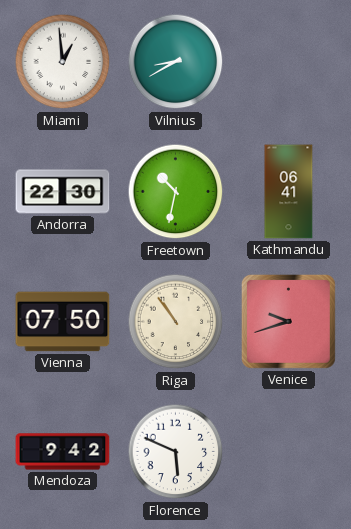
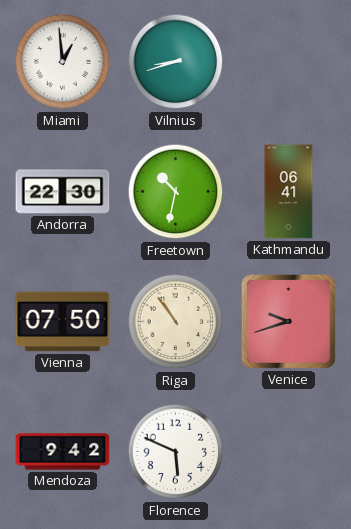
Vilnius: 8:40 -> 8:42
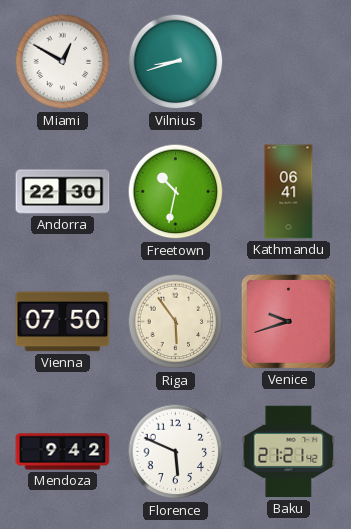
Miami: 12:59 -> 12:50
Riga: 10:54 -> 5:54
Baku: none -> 21:21
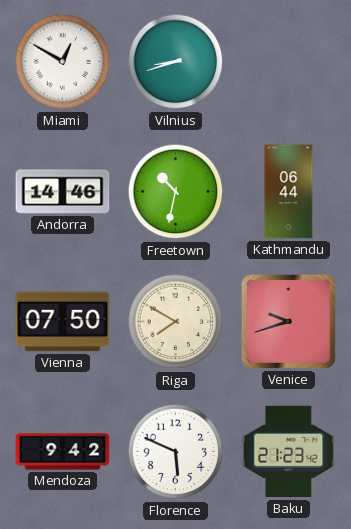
Andorra: 22:30 -> 14:46
Kathmandu: 06:41 -> 06:44
Riga: 5:54 -> 7:50
Baku: 21:21 -> 21:23
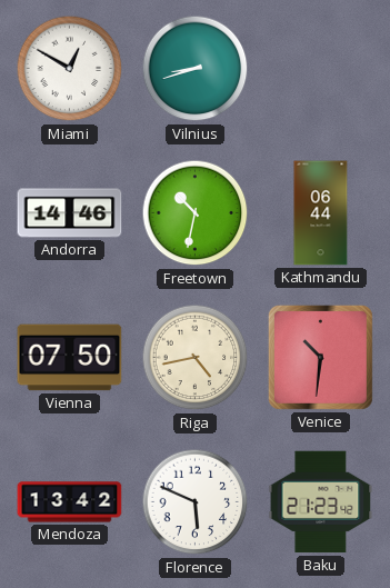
Riga: 7:50 -> 4:43
Venice: 9:42 -> 10:31
Mendoza: 9:42 -> 13:42
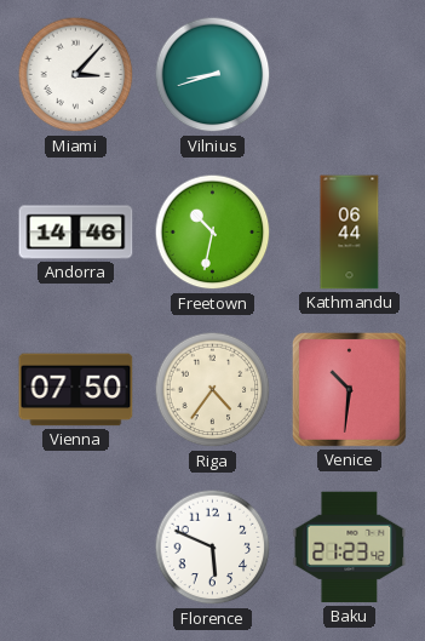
Miami: 12:50 -> 3:07
Riga: 4:43 -> 4:36
Mendoza: 13:42 -> none
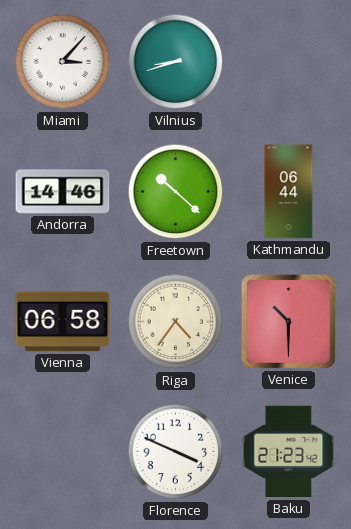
Freetown: 10:32 -> 10:22
Vienna: 07:50 -> 06:58
Venice: 10:31 -> 10:30
Florence: 5:49 -> 3:49
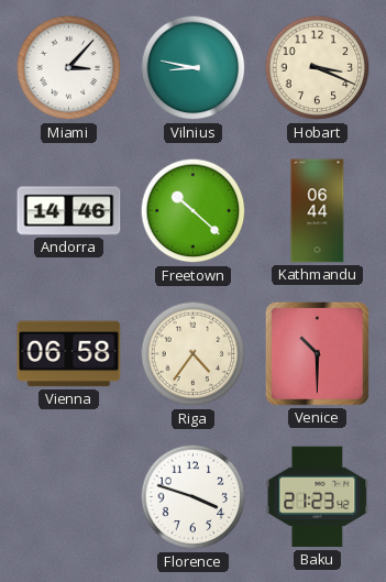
Vilnius: 8:42 -> 8:47
Hobart: none -> 3:19
Florence: 3:49 -> 3:48
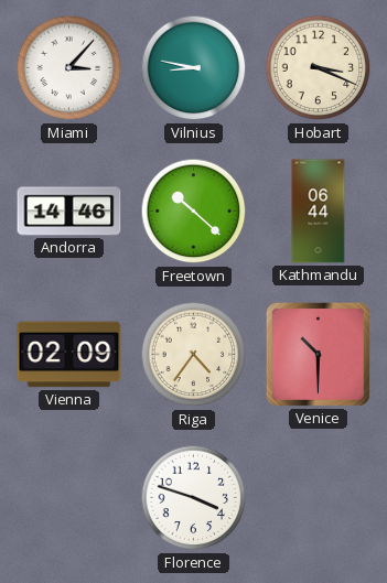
Vienna: 06:58 -> 02:09
Baku: 21:23 -> none
